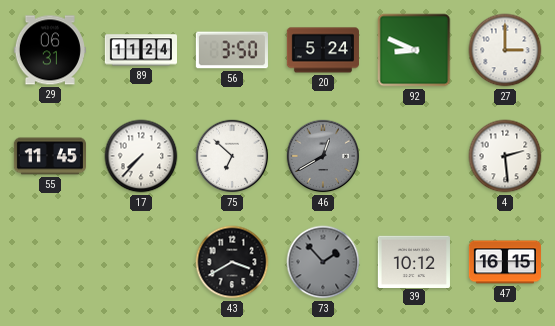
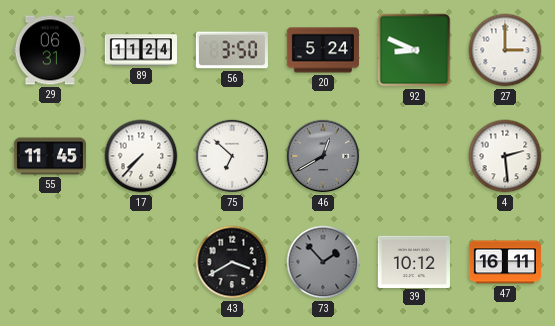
47: 16:15 -> 16:11
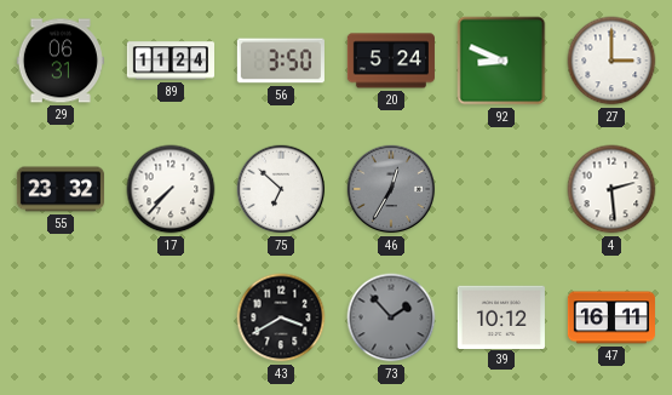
55: 11:45 -> 23:32
46: 12:40 -> 12:35
